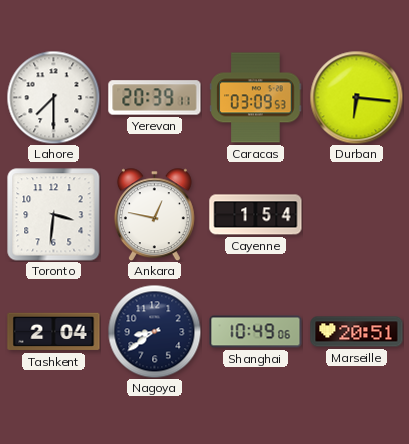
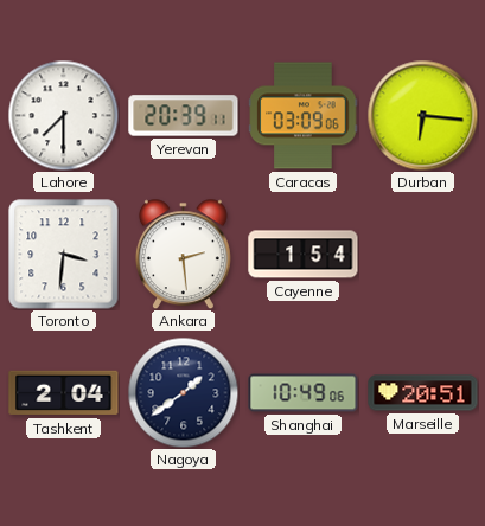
Caracas: 03:09:53 -> 03:09:06
Ankara: 12:47 -> 2:29
Nagoya: 8:39 -> 1:39
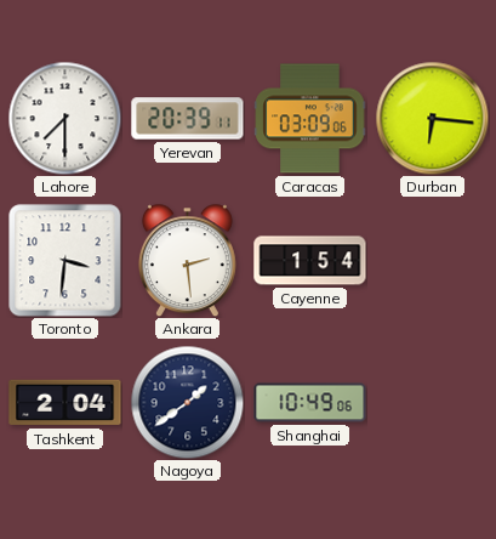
Marseille: 20:51 -> none
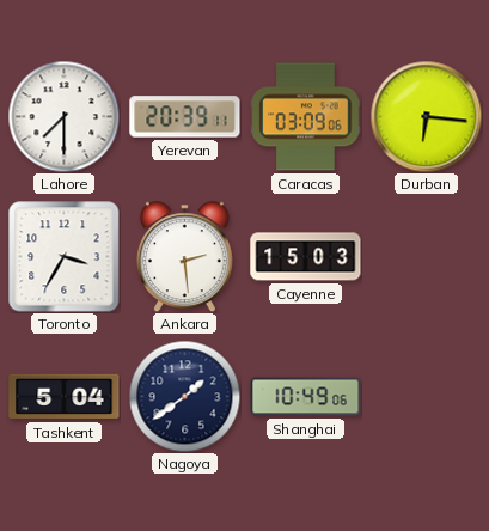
Toronto: 3:31 -> 3:35
Cayenne: 1:54 -> 15:03
Tashkent: 2:04 -> 5:04
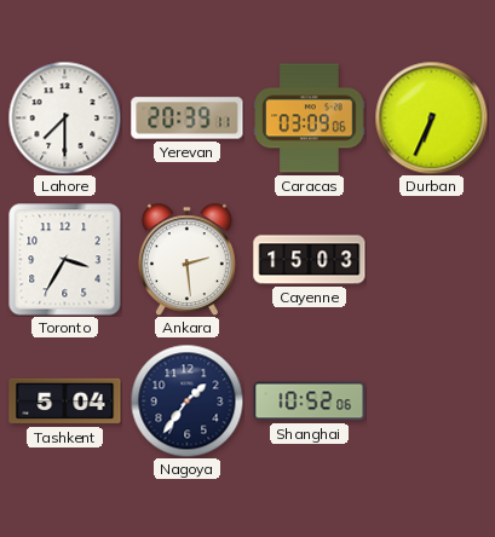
Durban: 6:16 -> 6:34
Nagoya: 1:39 -> 1:36
Shanghai: 10:49 -> 10:52
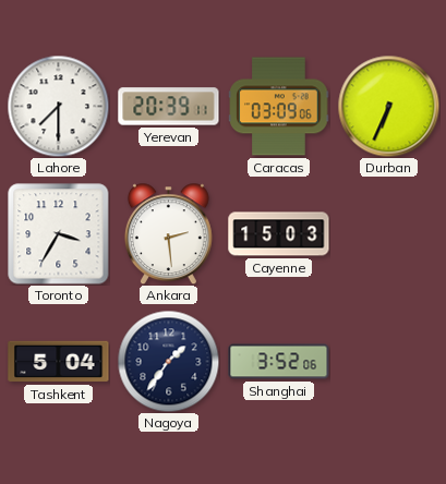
Shanghai: 10:52 -> 3:52
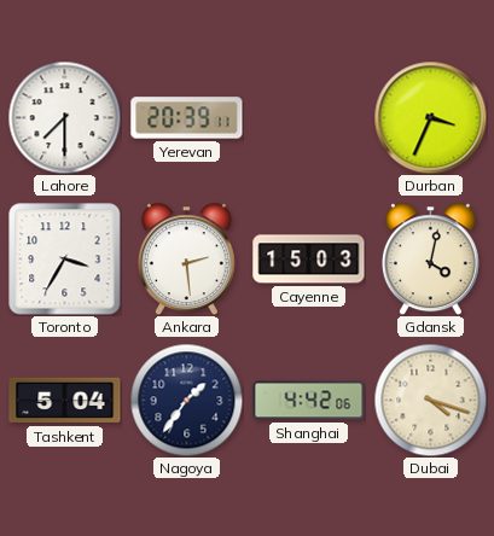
Caracas: 03:09 -> none
Durban: 6:34 -> 3:34
Gdansk: none -> 4:02
Shanghai: 3:52 -> 4:42
Dubai: none -> 4:18
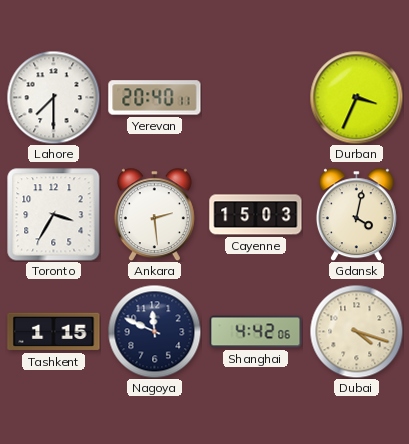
Yerevan: 20:39 -> 20:40
Tashkent: 5:04 -> 1:15
Nagoya: 1:36 -> 11:49
